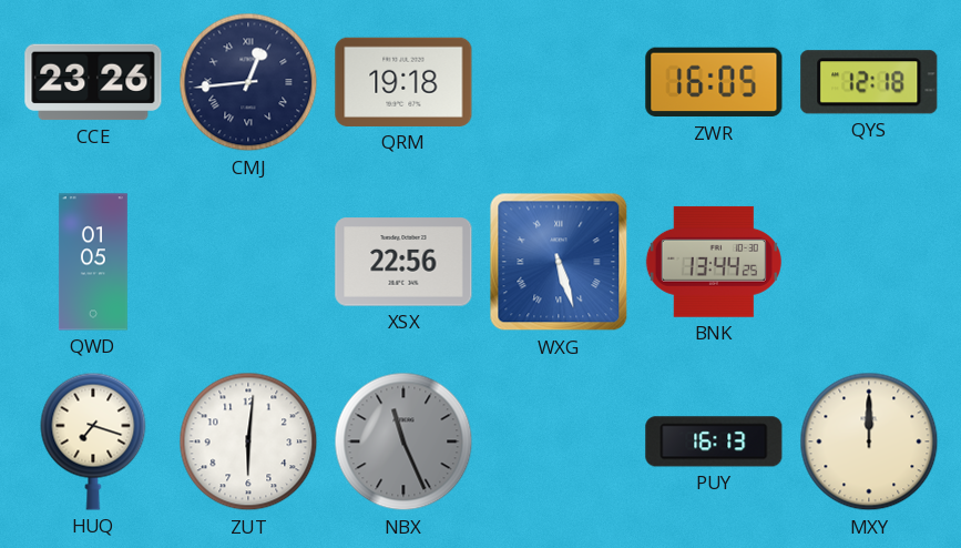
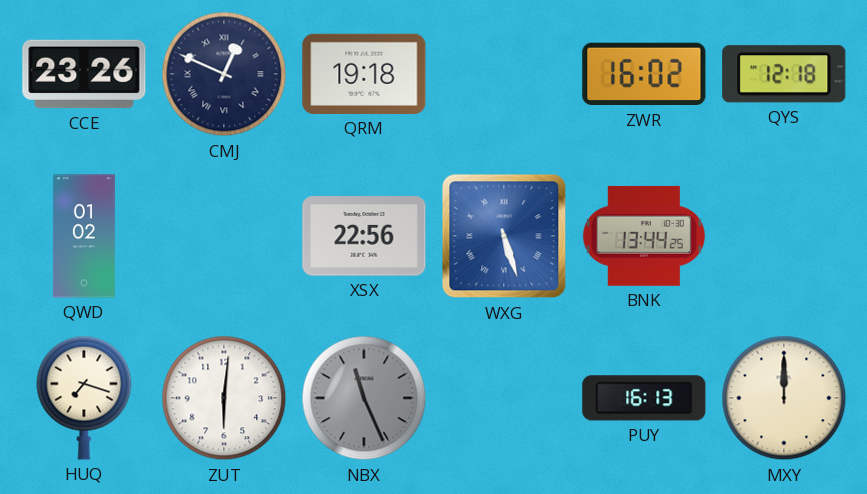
CMJ: 12:44 -> 12:49
ZWR: 16:05 -> 16:02
QWD: 01:05 -> 01:02
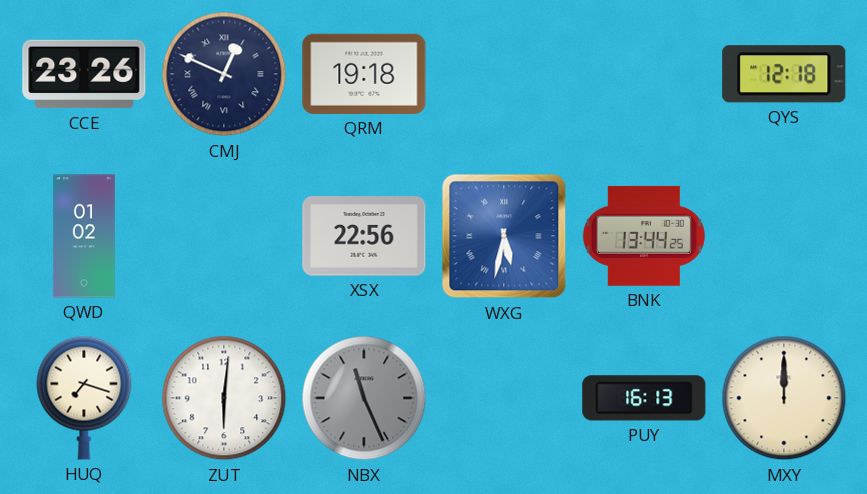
ZWR: 16:02 -> none
WXG: 5:27 -> 5:32
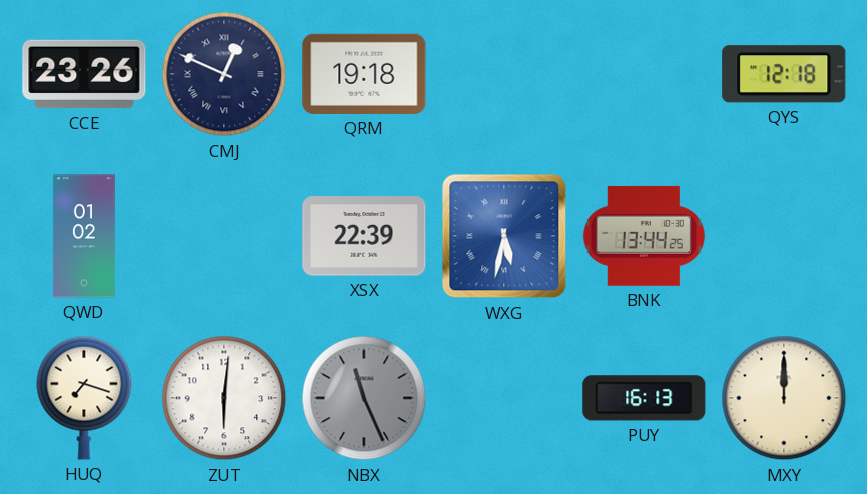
XSX: 22:56 -> 22:39
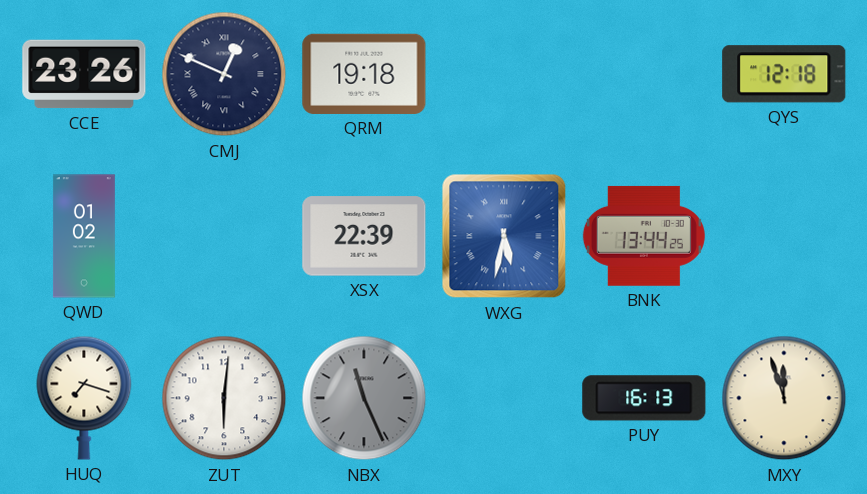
MXY: 12:00 -> 11:57
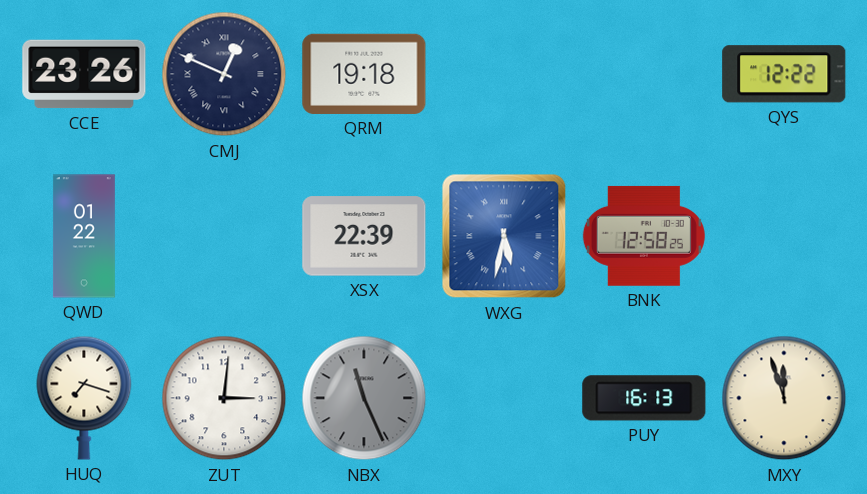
QYS: 12:18 -> 12:22
QWD: 01:02 -> 01:22
BNK: 13:44 -> 12:58
ZUT: 6:01 -> 3:01
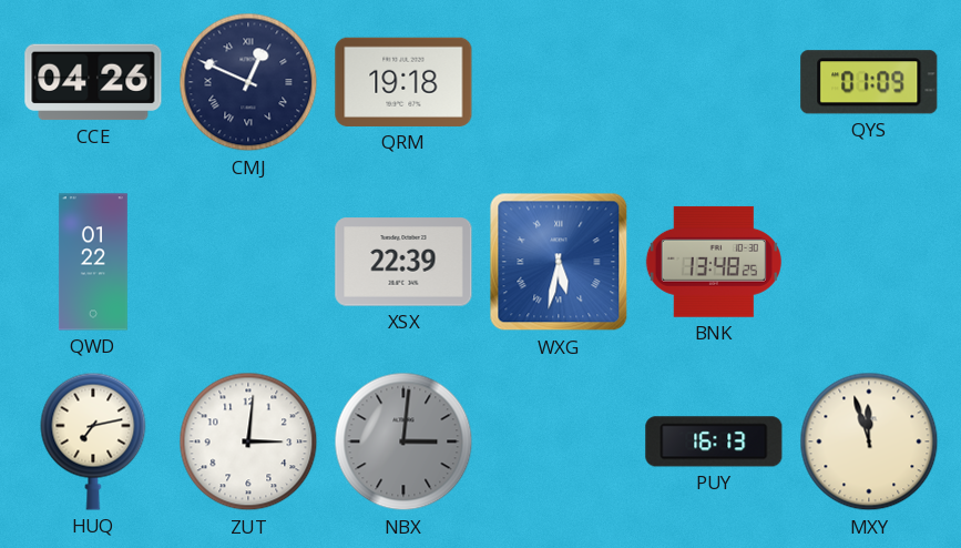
CCE: 23:26 -> 04:26
QYS: 12:22 -> 01:09
BNK: 12:58 -> 13:48
HUQ: 7:18 -> 7:13
NBX: 11:26 -> 3:01
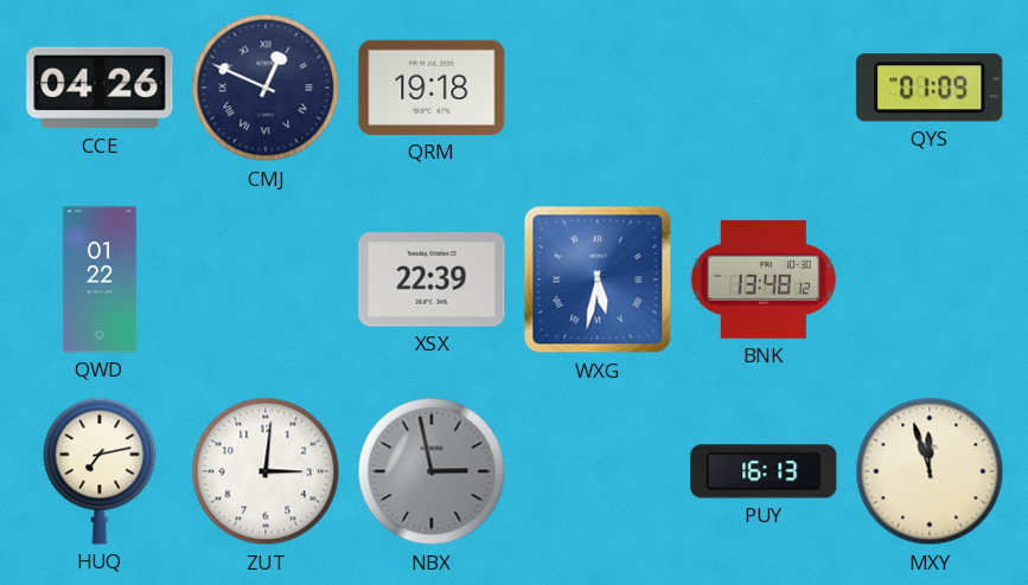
BNK: 13:48:25 -> 13:48:12
NBX: 3:01 -> 2:58
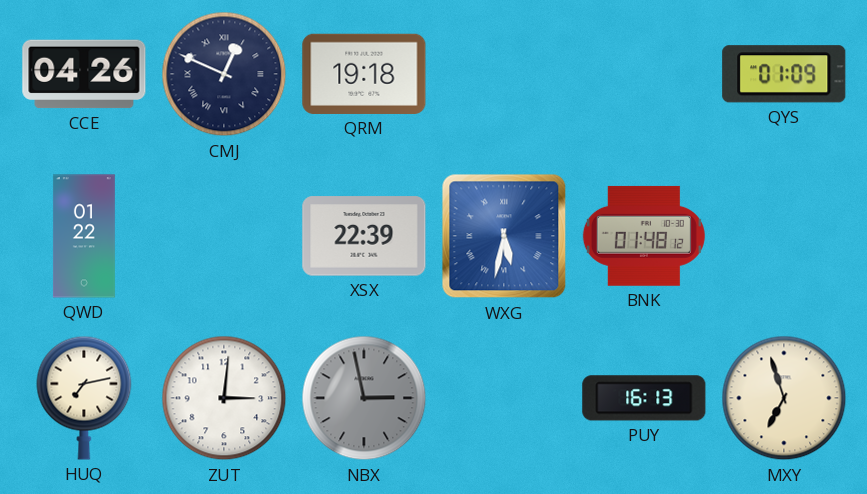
BNK: 13:48 -> 01:48
MXY: 11:57 -> 6:57
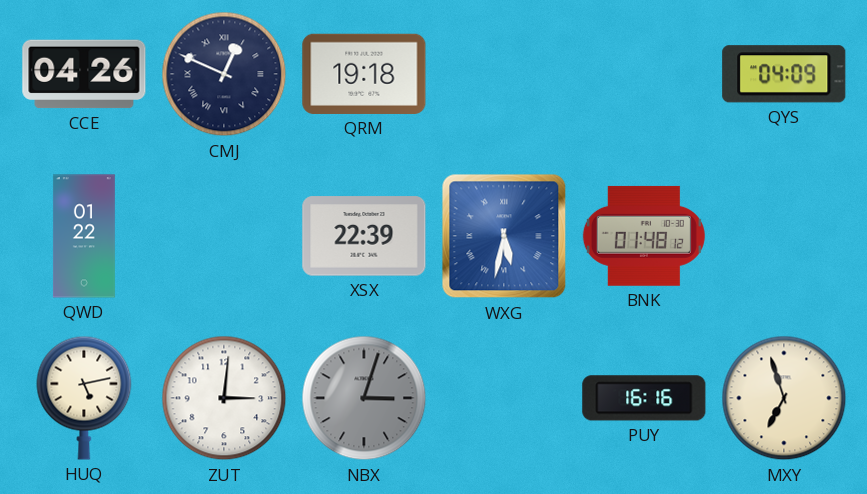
QYS: 01:09 -> 04:09
HUQ: 7:13 -> 5:13
NBX: 2:58 -> 3:03
PUY: 16:13 -> 16:16
